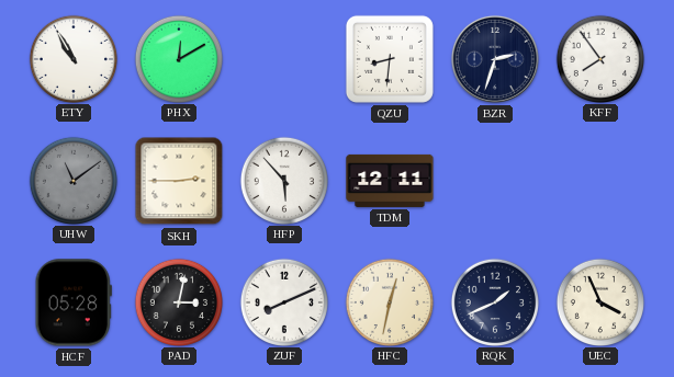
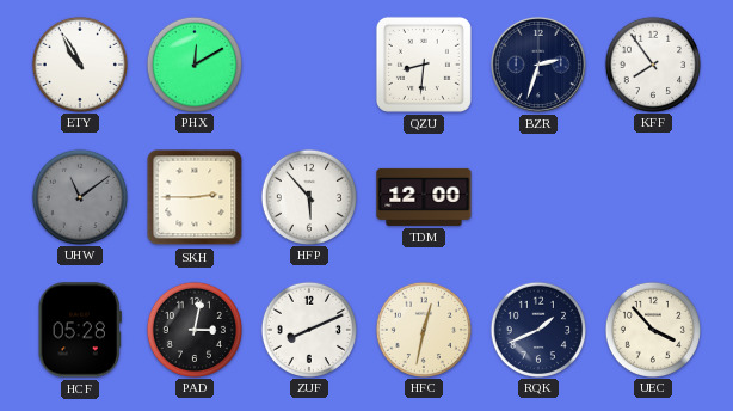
TDM: 12:11 -> 12:00
UEC: 3:56 -> 3:53
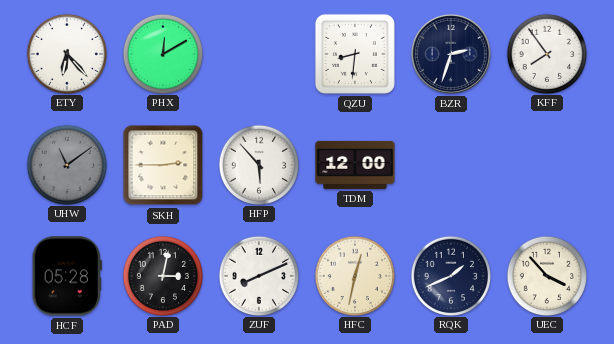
ETY: 10:55 -> 6:23
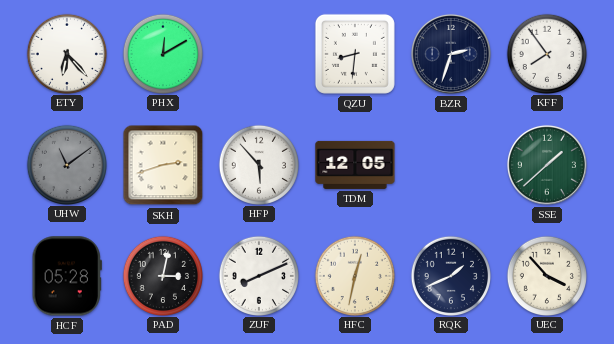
SKH: 2:45 -> 2:42
TDM: 12:00 -> 12:05
SSE: none -> 1:38
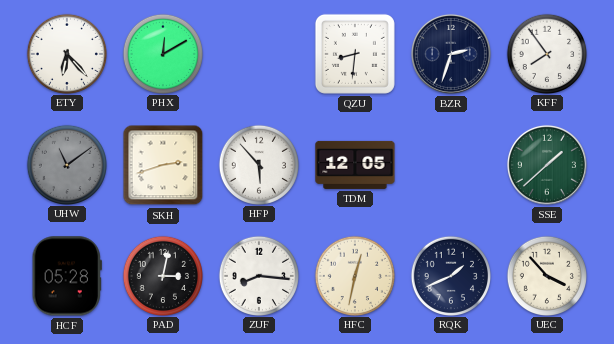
ZUF: 8:11 -> 8:16
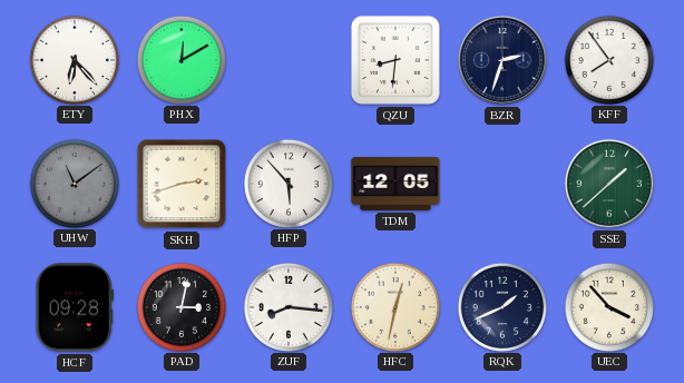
HCF: 05:28 -> 09:28
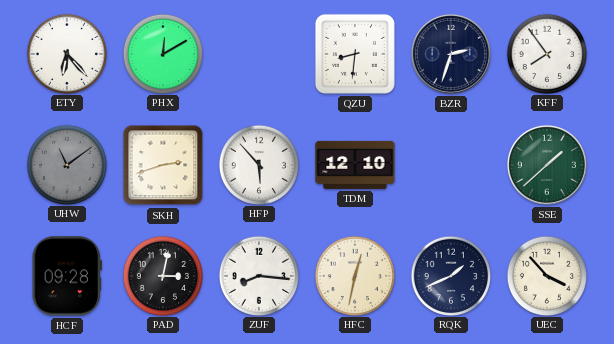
TDM: 12:05 -> 12:10
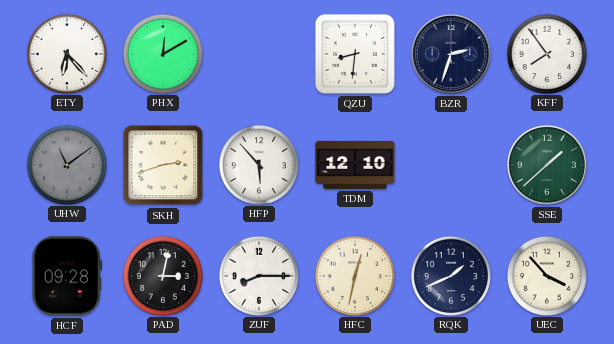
ZUF: 8:16 -> 8:15
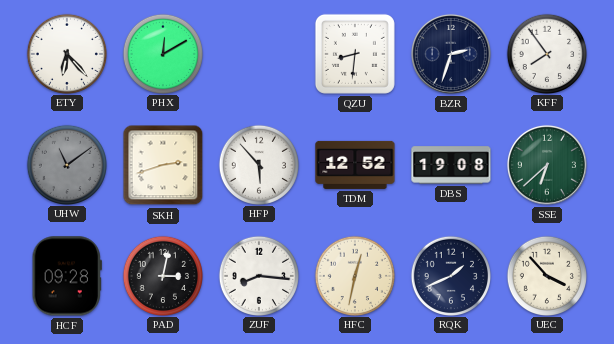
TDM: 12:10 -> 12:52
DBS: none -> 19:08
SSE: 1:38 -> 6:38
ZUF: 8:15 -> 8:16
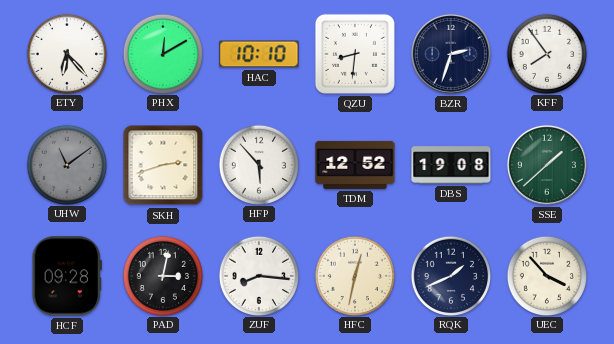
HAC: none -> 10:10
SSE: 6:38 -> 1:38
